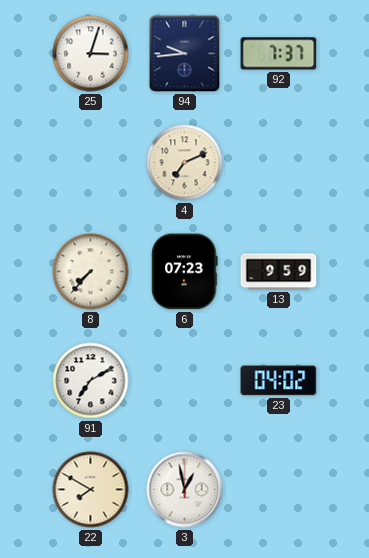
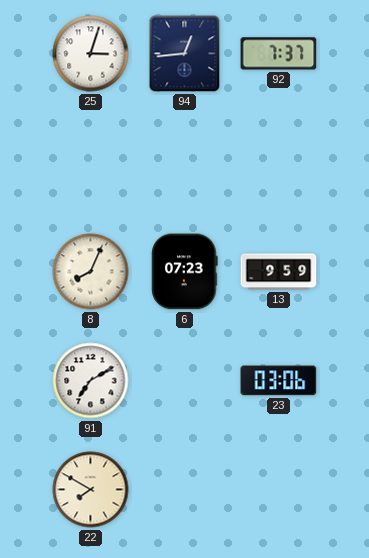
94: 9:44 -> 12:44
4: 7:11 -> none
8: 7:37 -> 8:04
23: 04:02 -> 03:06
3: 12:58 -> none
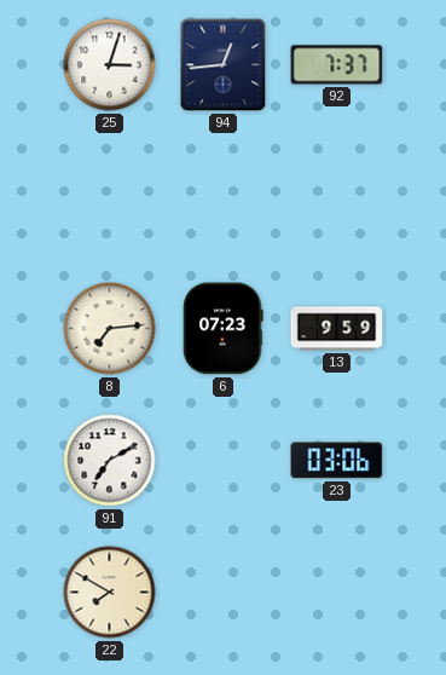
8: 8:04 -> 7:14
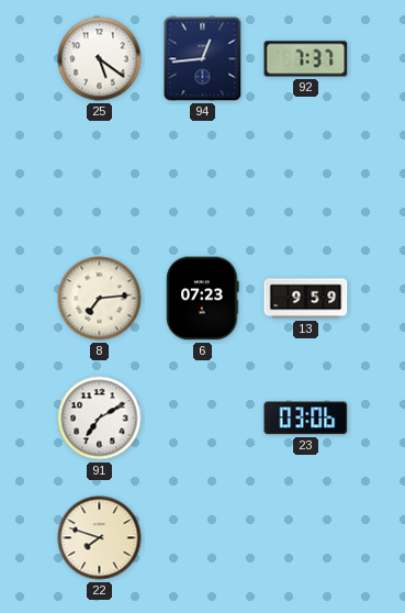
25: 3:03 -> 5:21
22: 7:50 -> 7:48
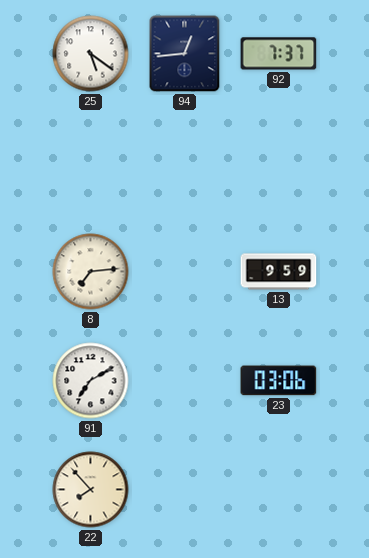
6: 07:23 -> none
22: 7:48 -> 7:53
